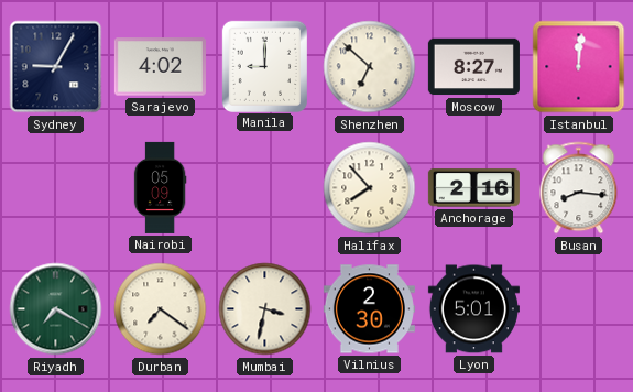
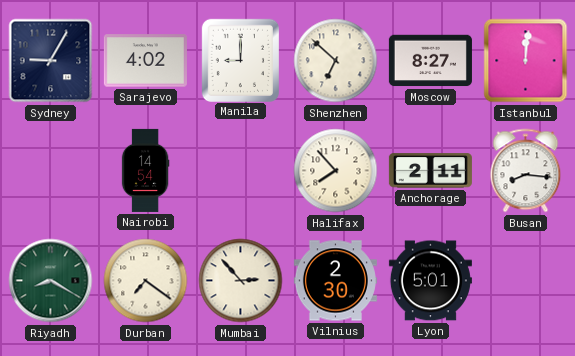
Nairobi: 05:09 -> 14:54
Anchorage: 2:16 -> 2:11
Riyadh: 7:20 -> 8:20
Mumbai: 3:32 -> 2:53
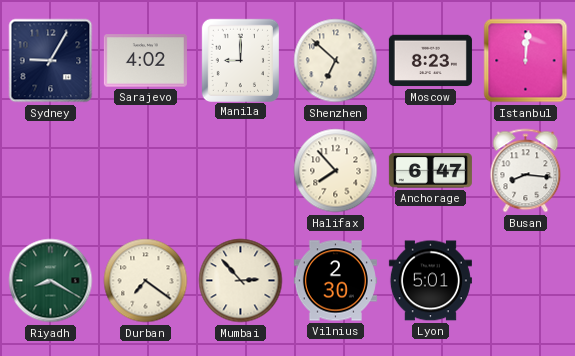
Moscow: 8:27 -> 8:23
Nairobi: 14:54 -> none
Anchorage: 2:11 -> 6:47
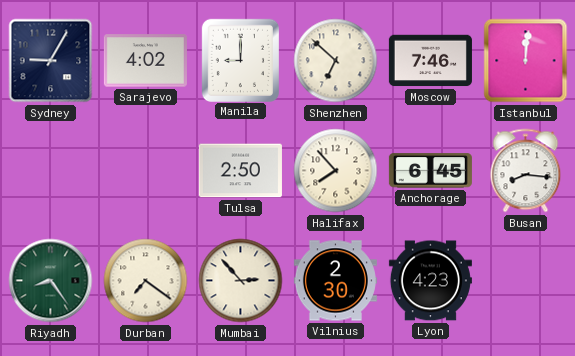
Moscow: 8:23 -> 7:46
Tulsa: none -> 2:50
Anchorage: 6:47 -> 6:45
Riyadh: 8:20 -> 8:24
Lyon: 5:01 -> 4:23
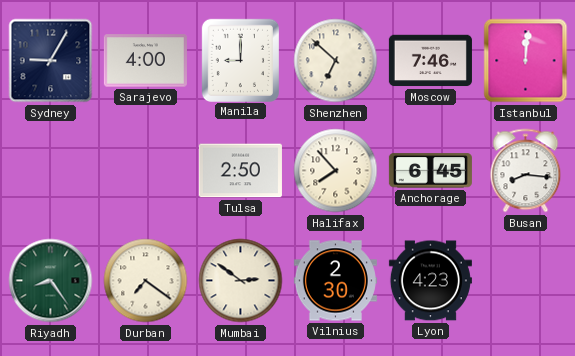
Sarajevo: 4:02 -> 4:00
Mumbai: 2:53 -> 2:51
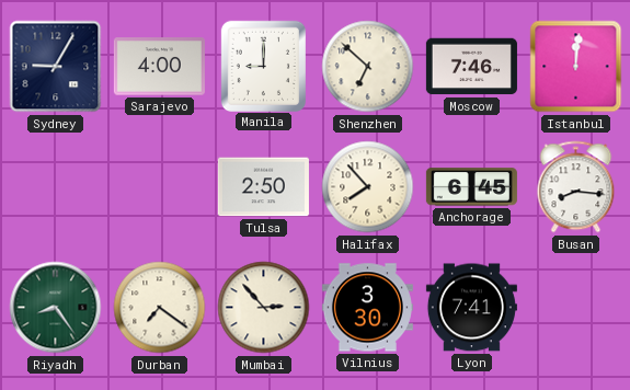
Mumbai: 2:51 -> 2:53
Vilnius: 2:30 -> 3:30
Lyon: 4:23 -> 7:41
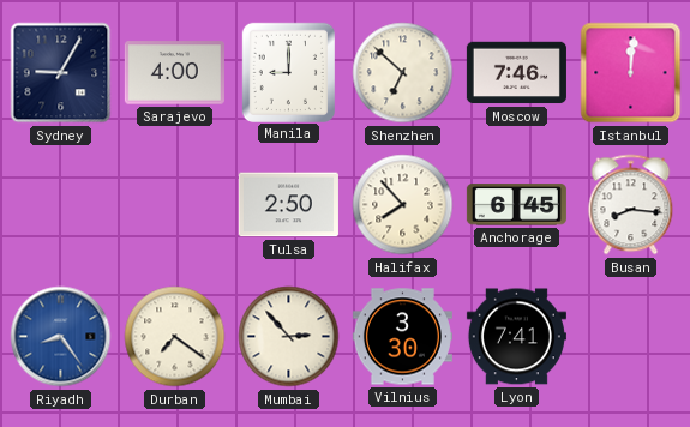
Riyadh dial: green -> blue
